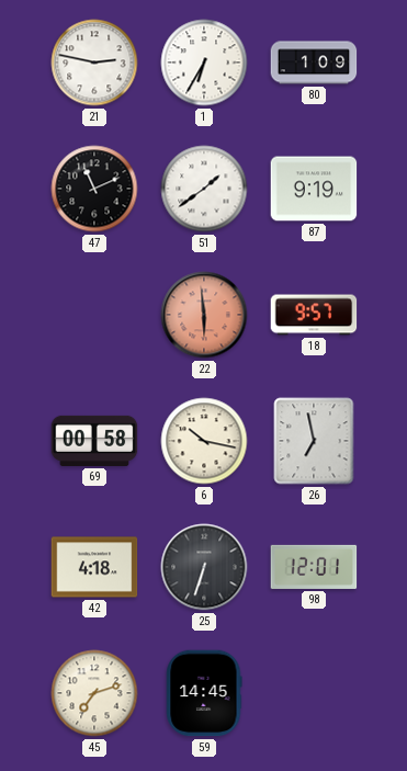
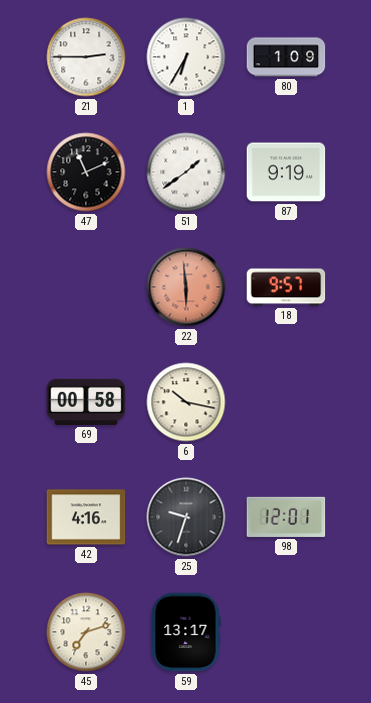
21: 2:47 -> 2:45
26: 6:58 -> none
42: 4:18 -> 4:16
25: 6:33 -> 9:33
59: 14:45 -> 13:17
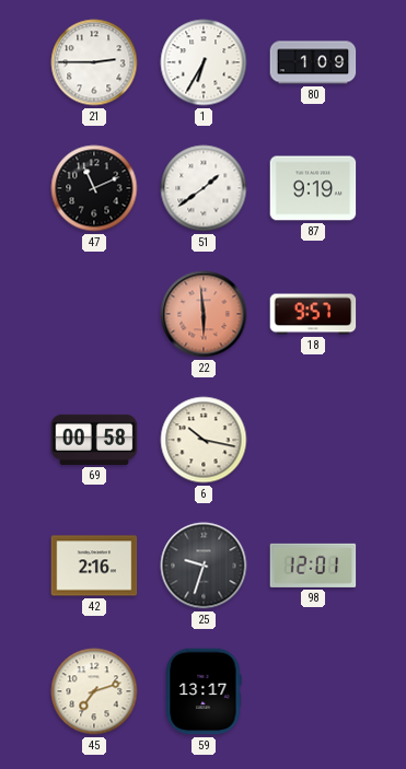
42: 4:16 -> 2:16
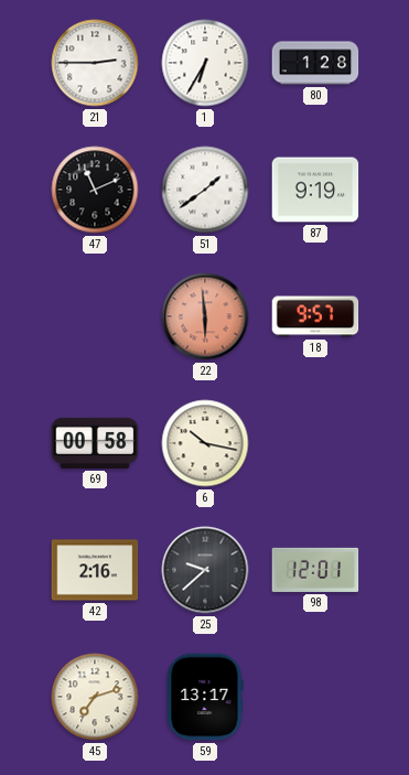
80: 1:09 -> 1:28
25: 9:33 -> 9:38
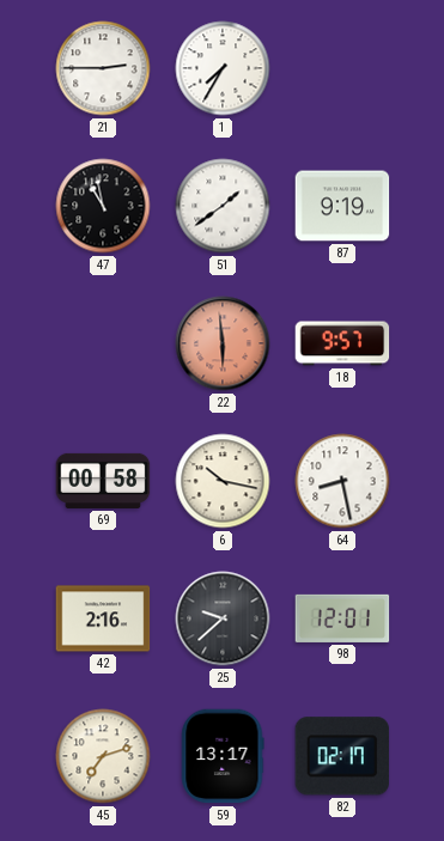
1: 6:35 -> 7:35
80: 1:28 -> none
47: 11:11 -> 10:58
64: none -> 8:28
82: none -> 02:17
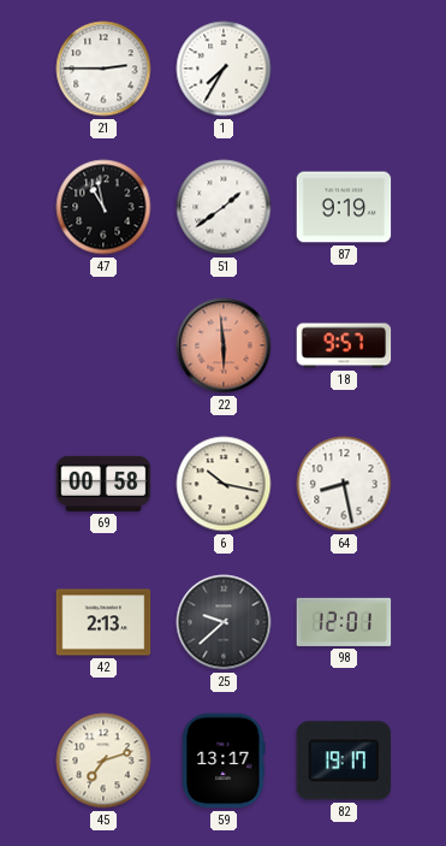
42: 2:16 -> 2:13
82: 02:17 -> 19:17
